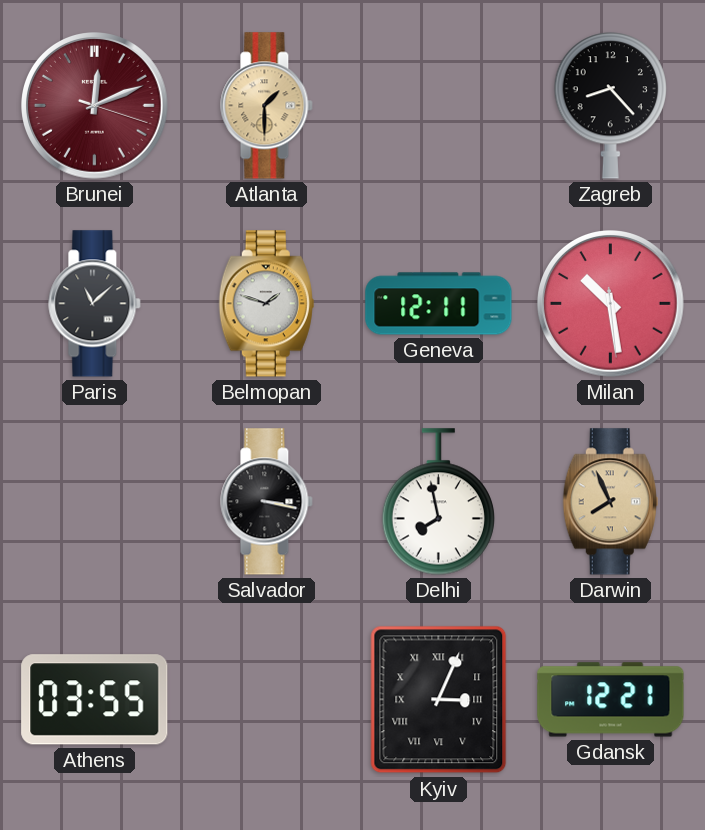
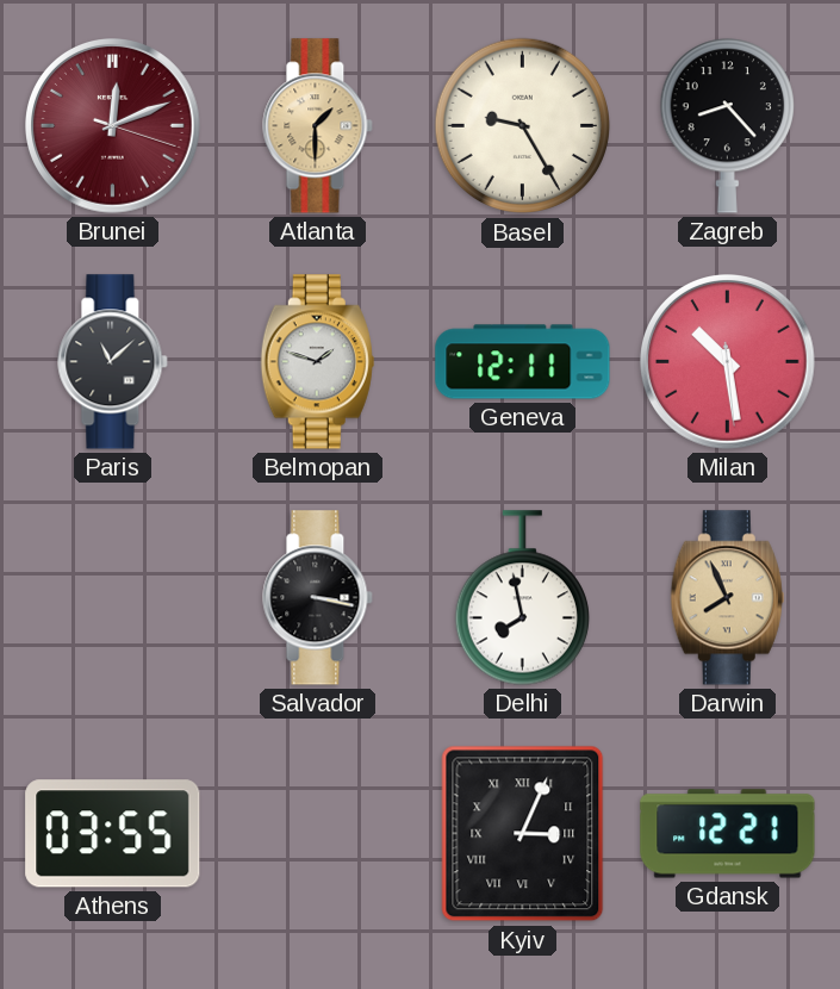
Basel: none -> 9:25
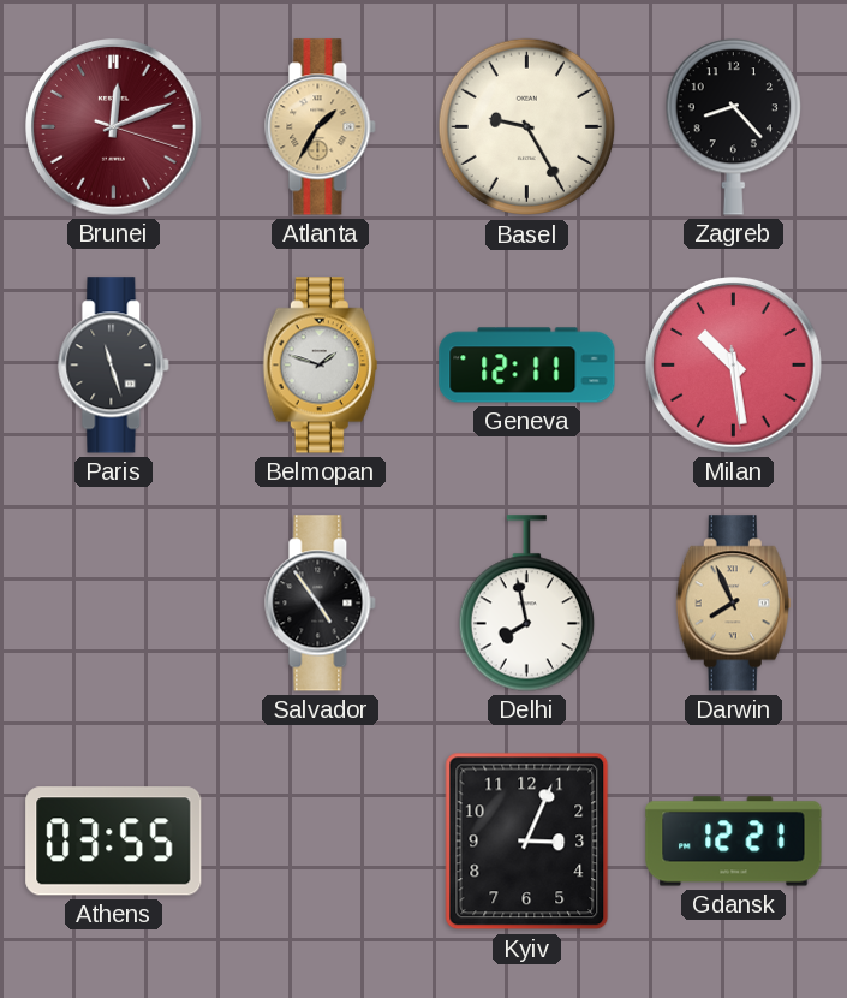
Atlanta: 1:30 -> 1:35
Paris: 11:08 -> 11:27
Salvador: 3:17 -> 4:54
Kyiv numerals: Roman -> Arabic
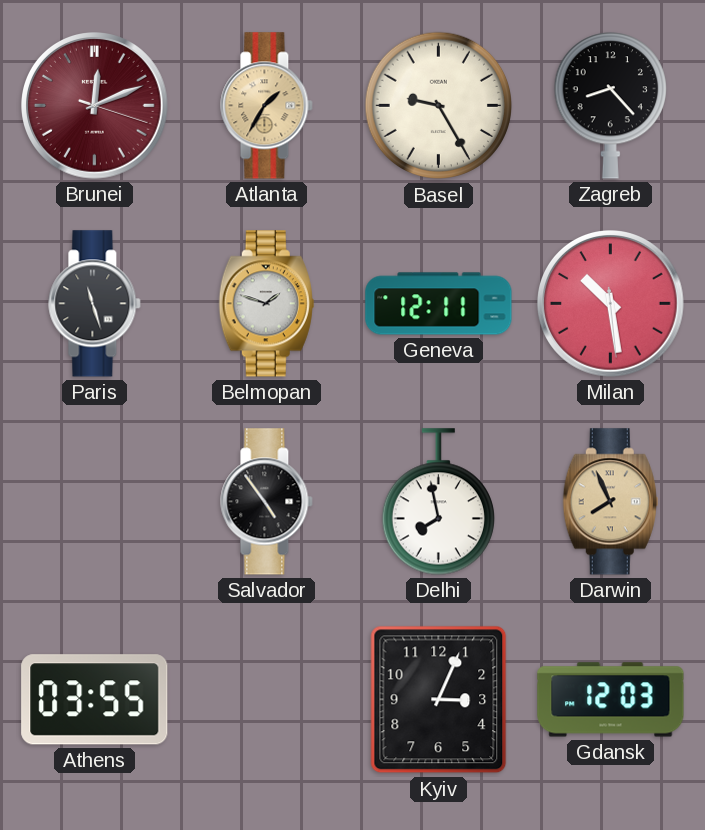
Gdansk: 12:21 -> 12:03
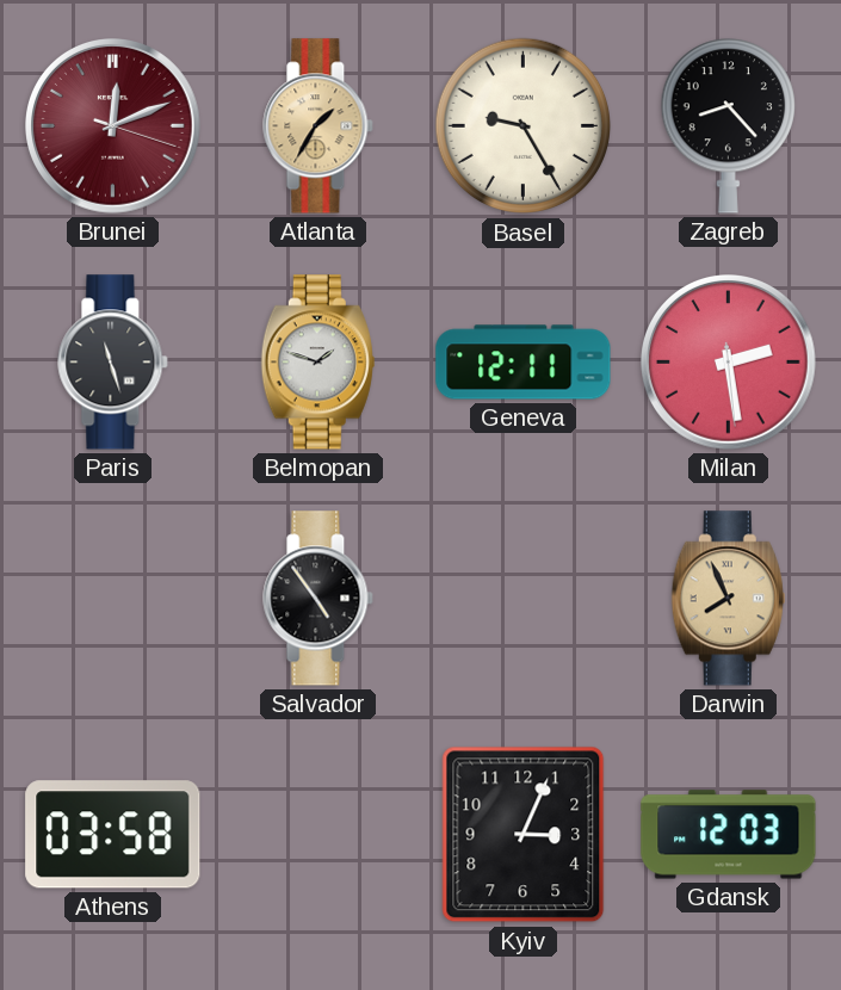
Milan: 10:28 -> 2:28
Delhi: 7:58 -> none
Athens: 03:55 -> 03:58
